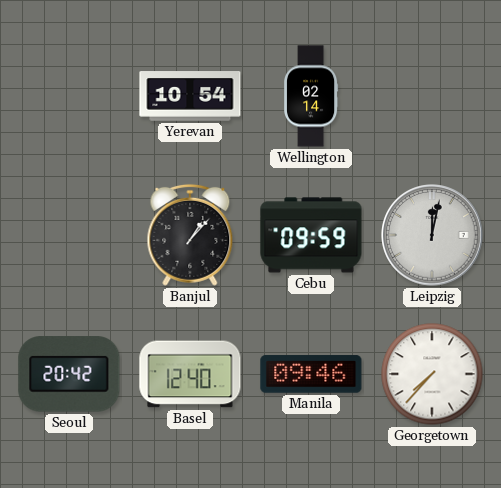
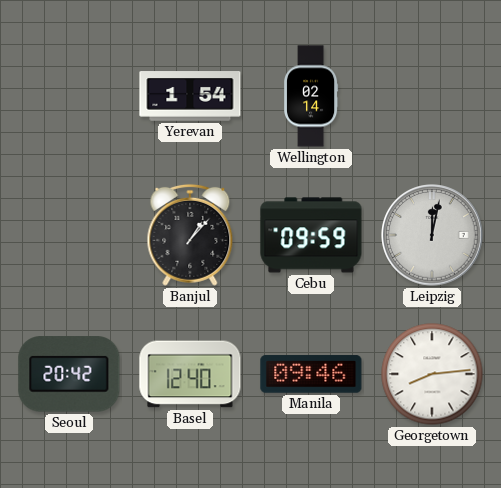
Yerevan: 10:54 -> 1:54
Georgetown: 7:37 -> 8:14
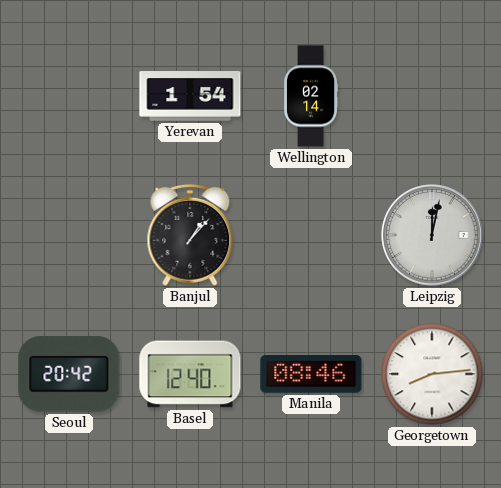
Cebu: 09:59 -> none
Manila: 09:46 -> 08:46
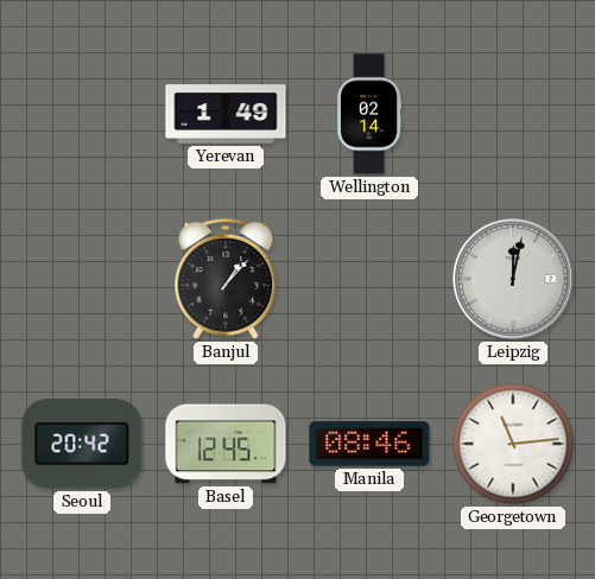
Yerevan: 1:54 -> 1:49
Basel: 12:40 -> 12:45
Georgetown: 8:14 -> 11:14
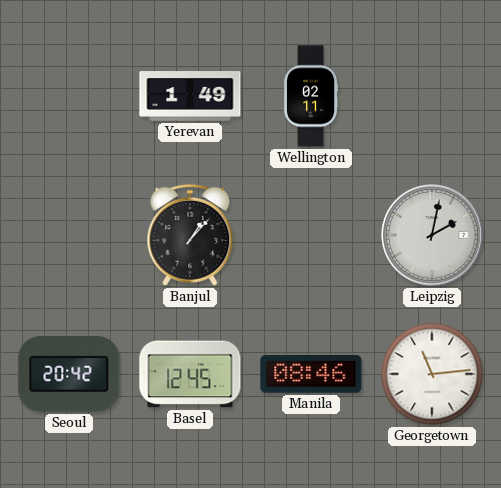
Wellington: 02:14 -> 02:11
Leipzig: 12:02 -> 2:02
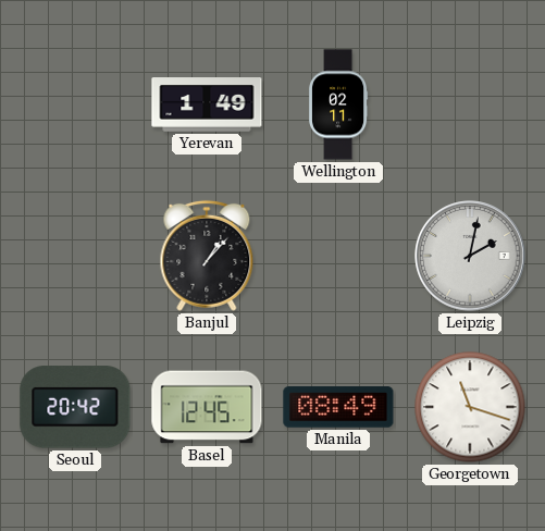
Manila: 08:46 -> 08:49
Georgetown: 11:14 -> 11:18
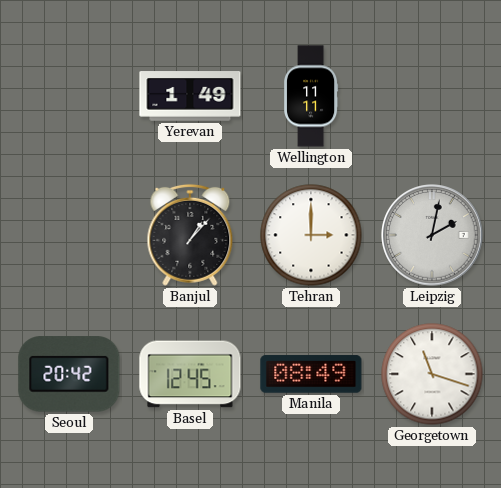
Wellington: 02:11 -> 11:11
Tehran: none -> 3:00
